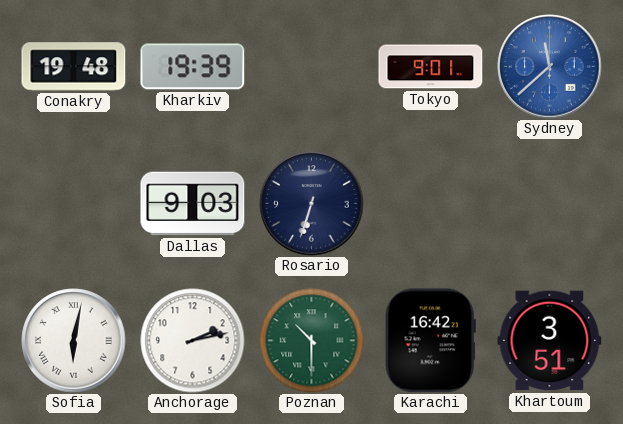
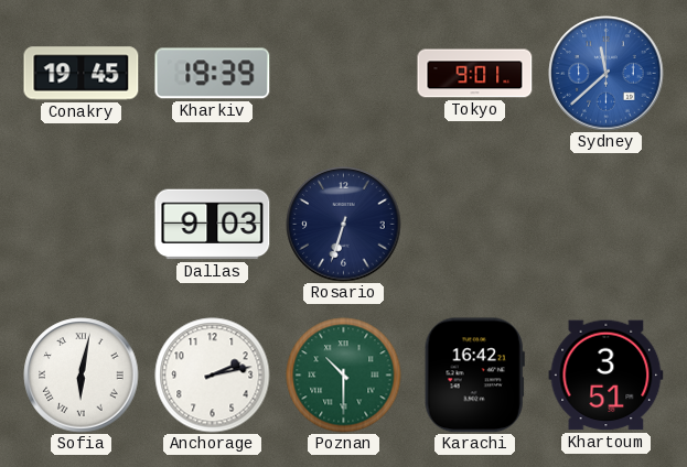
Conakry: 19:48 -> 19:45
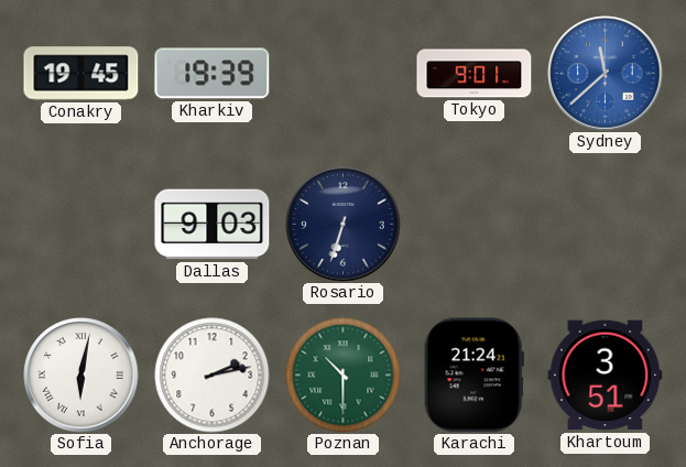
Karachi: 16:42 -> 21:24
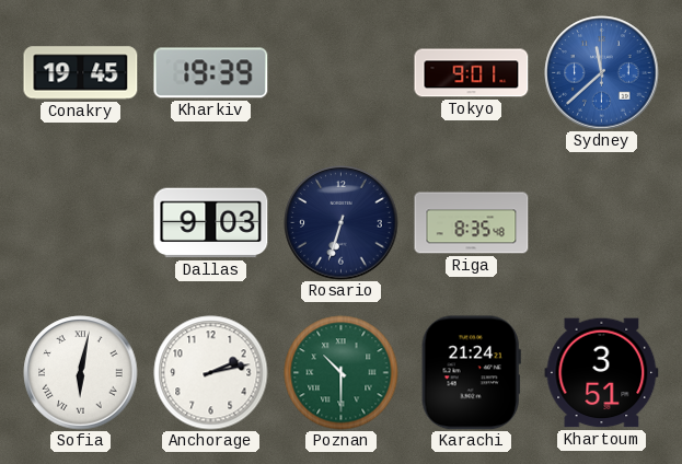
Riga: none -> 8:35
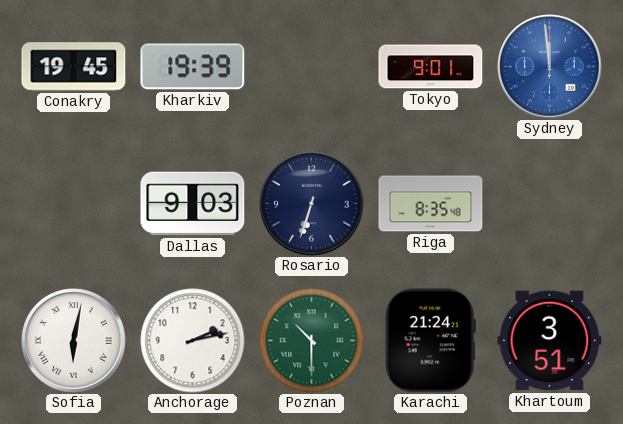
Sydney: 11:38 -> 11:59
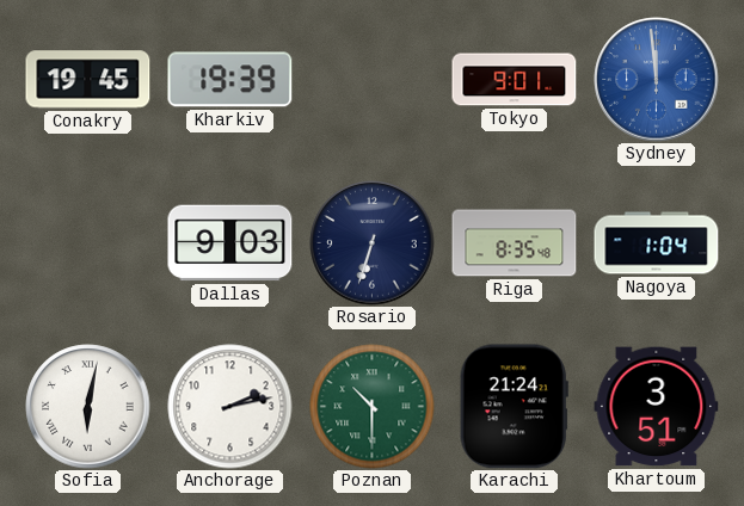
Nagoya: none -> 1:04
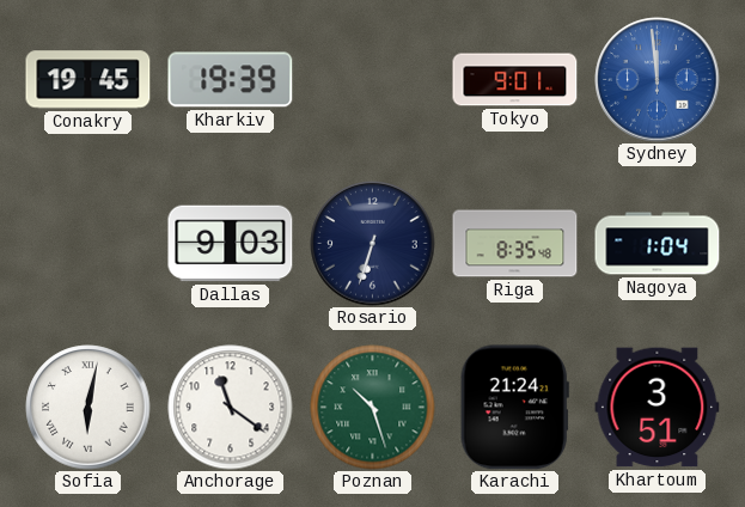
Anchorage: 2:13 -> 11:21
Poznan: 10:30 -> 10:27
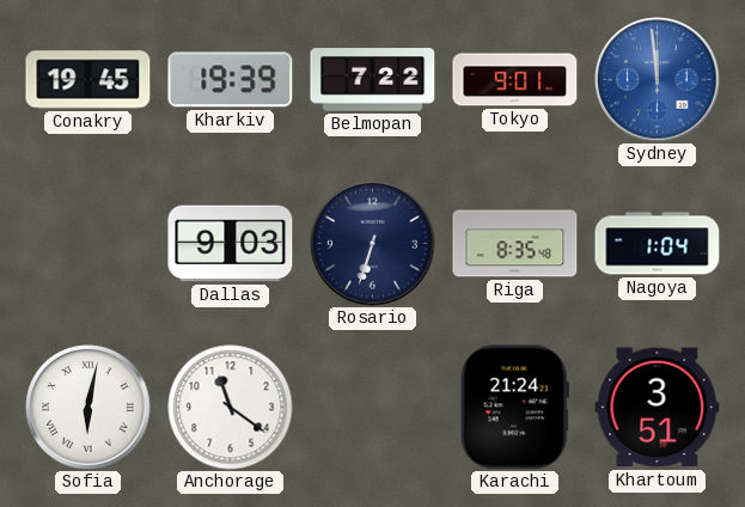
Belmopan: none -> 7:22
Poznan: 10:27 -> none
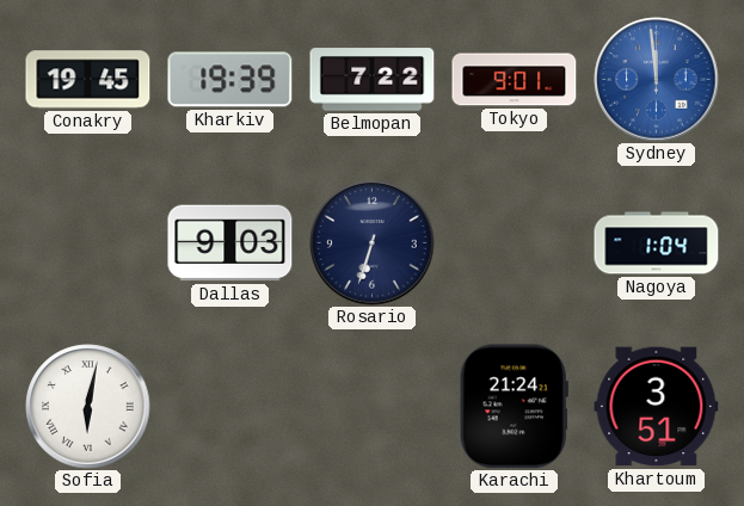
Riga: 8:35 -> none
Anchorage: 11:21 -> none
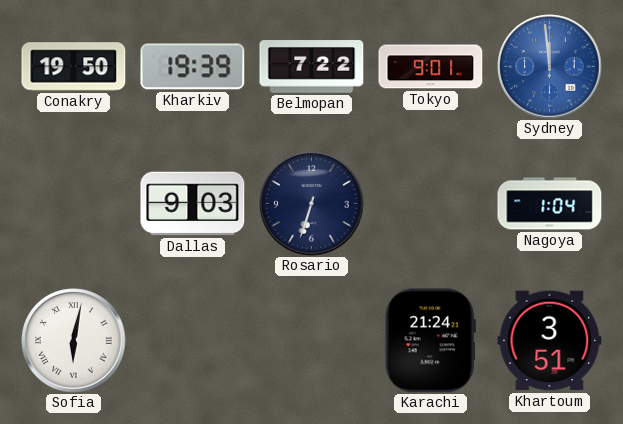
Conakry: 19:45 -> 19:50
